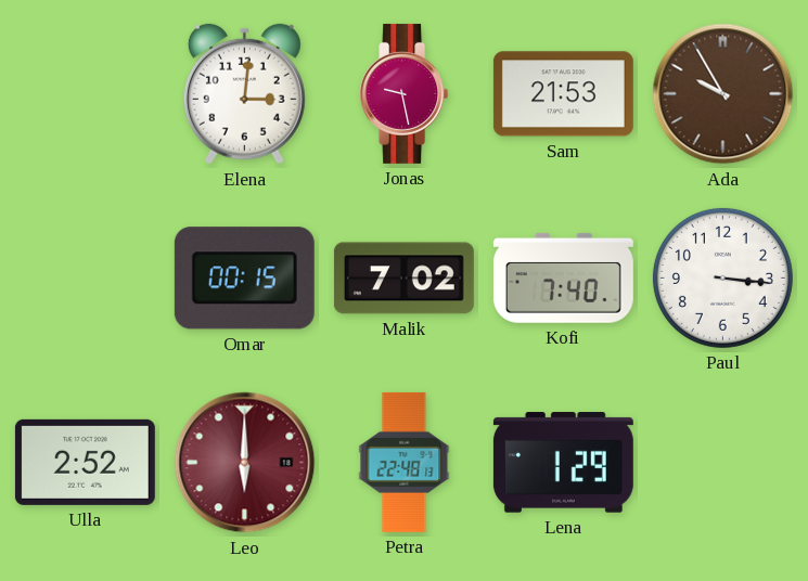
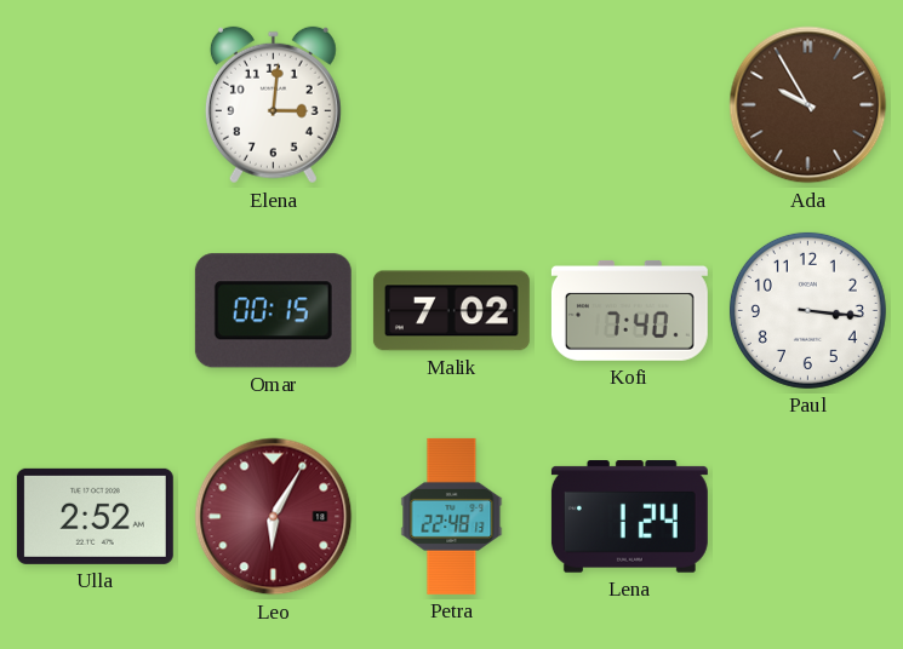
Jonas: 9:28 -> none
Sam: 21:53 -> none
Leo: 6:00 -> 6:05
Lena: 1:29 -> 1:24
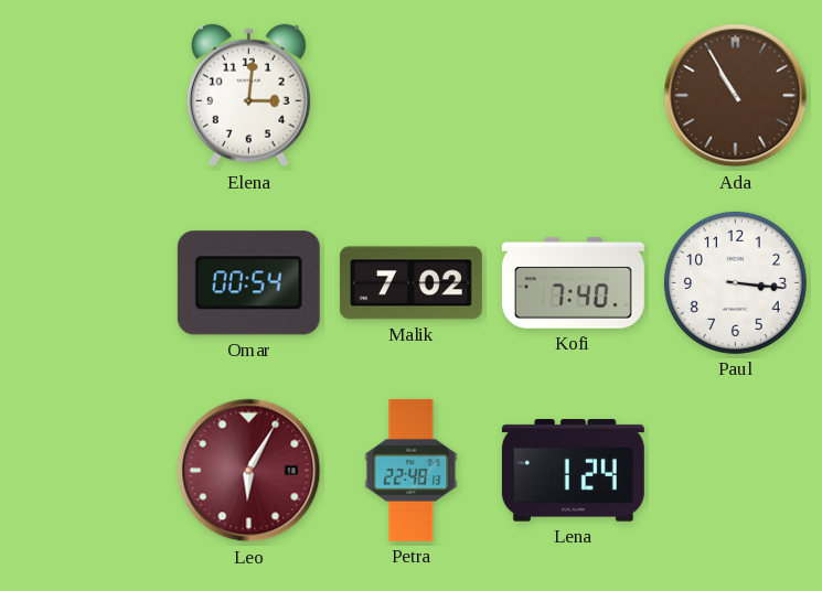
Ada: 9:55 -> 10:55
Omar: 00:15 -> 00:54
Ulla: 2:52 -> none
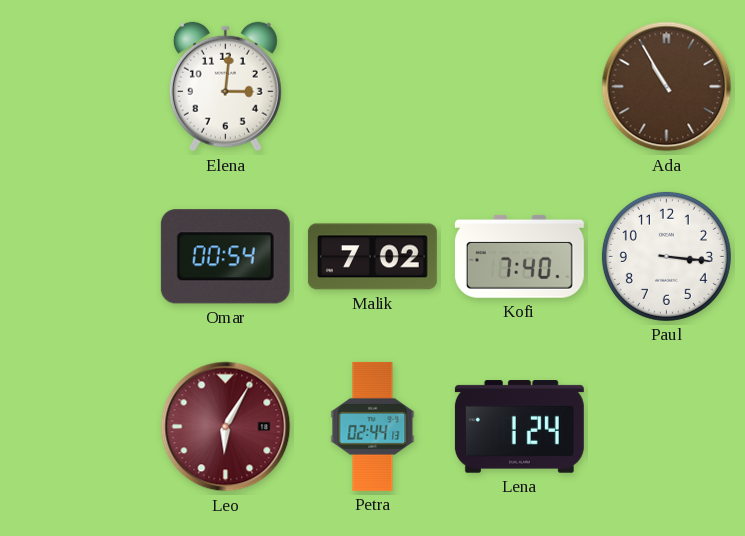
Petra: 22:48 -> 02:44
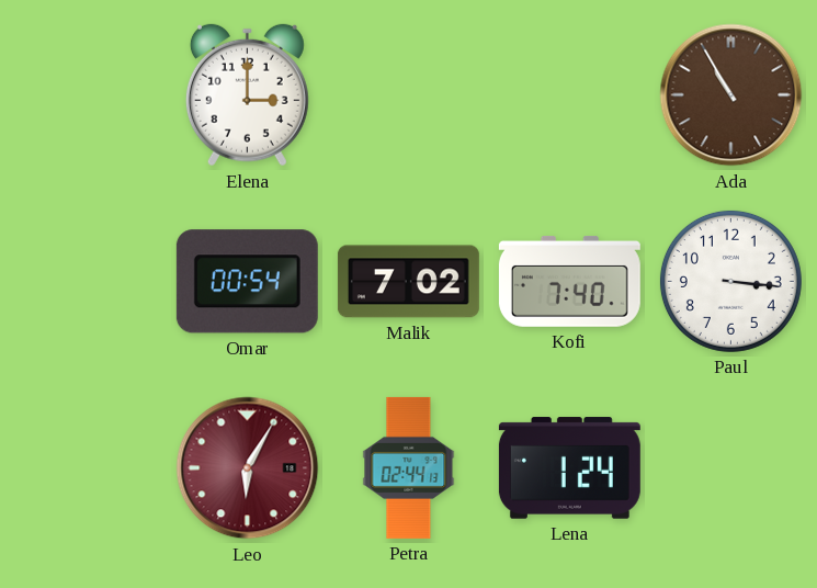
Elena: 3:01 -> 3:00
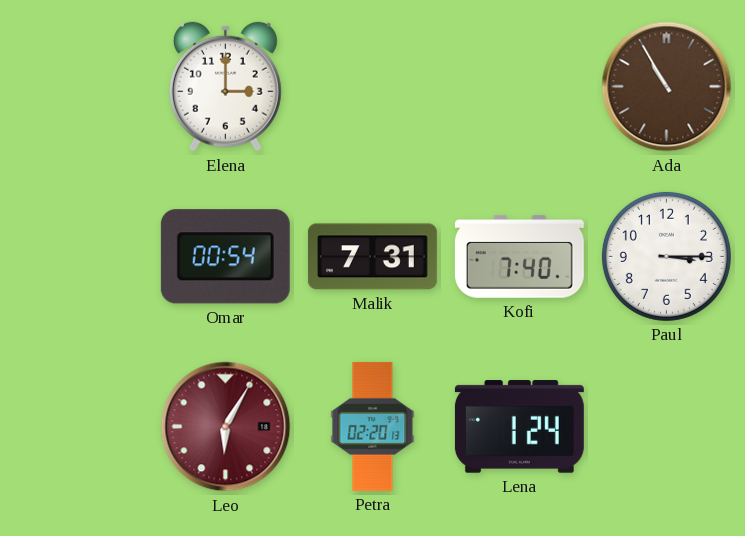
Malik: 7:02 -> 7:31
Paul: 3:16 -> 3:15
Petra: 02:44 -> 02:20
